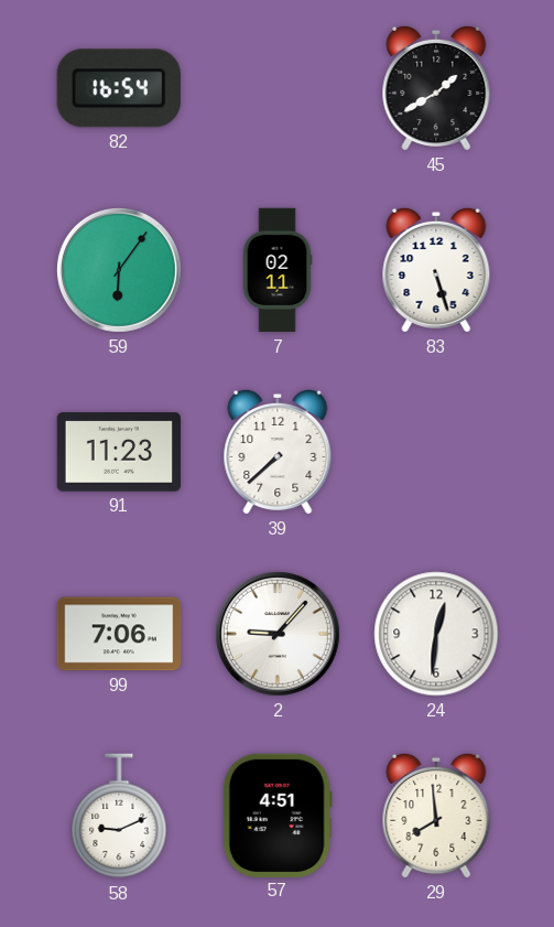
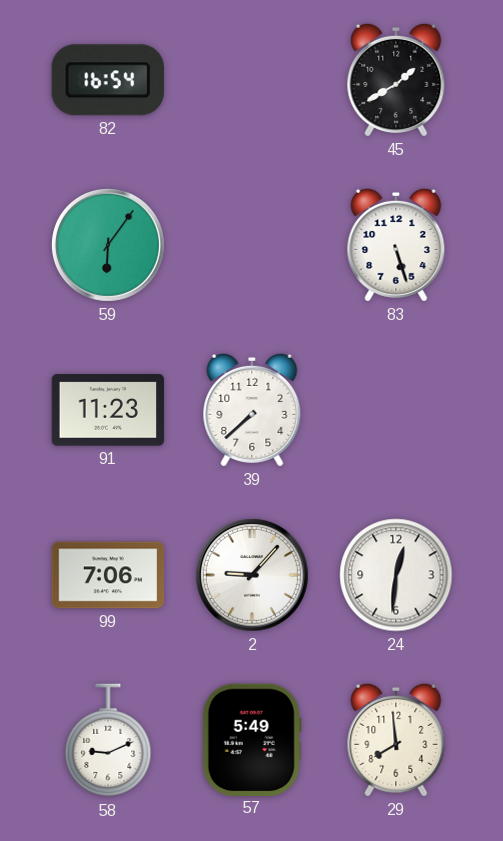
7: 02:11 -> none
57: 4:51 -> 5:49
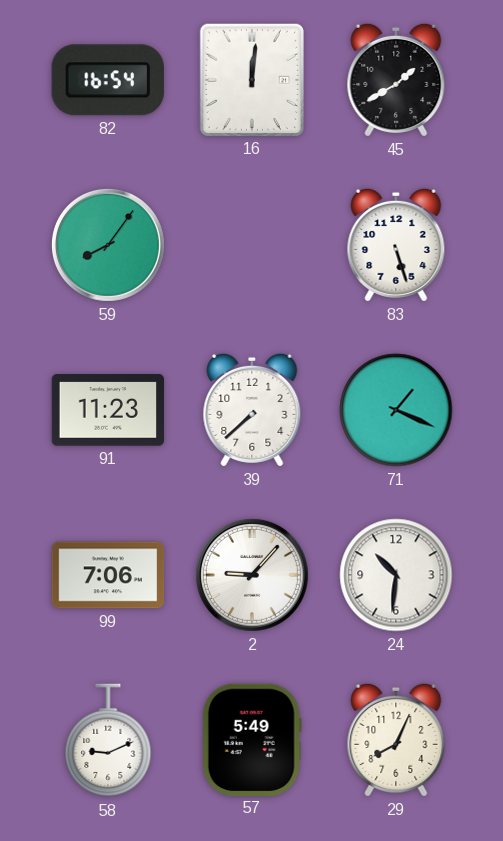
16: none -> 12:01
59: 6:06 -> 8:06
71: none -> 1:19
24: 12:31 -> 10:31
29: 7:59 -> 8:04
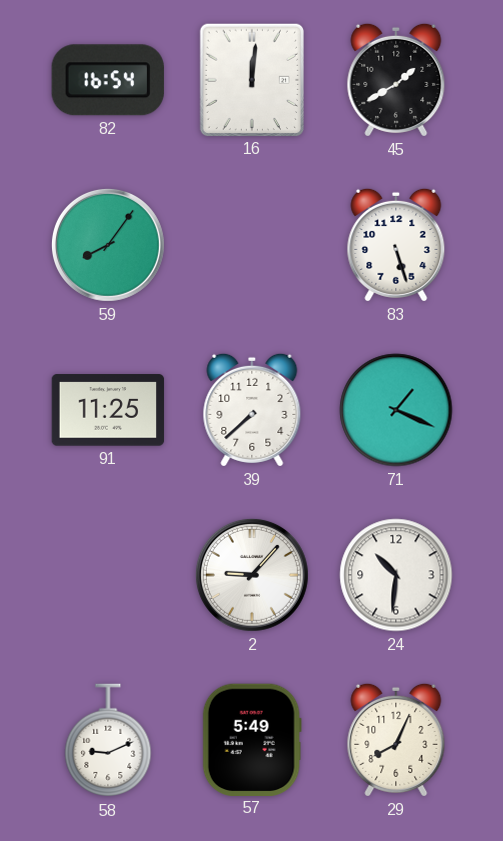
91: 11:23 -> 11:25
99: 7:06 -> none
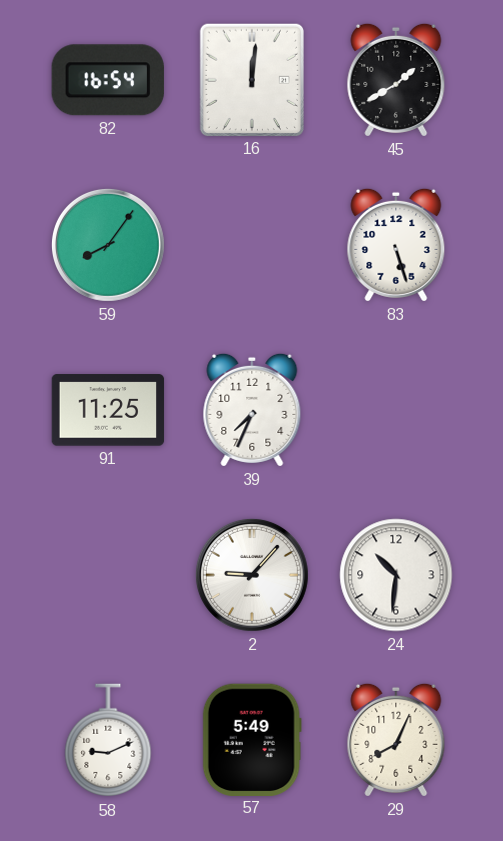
39: 7:38 -> 7:34
71: 1:19 -> none
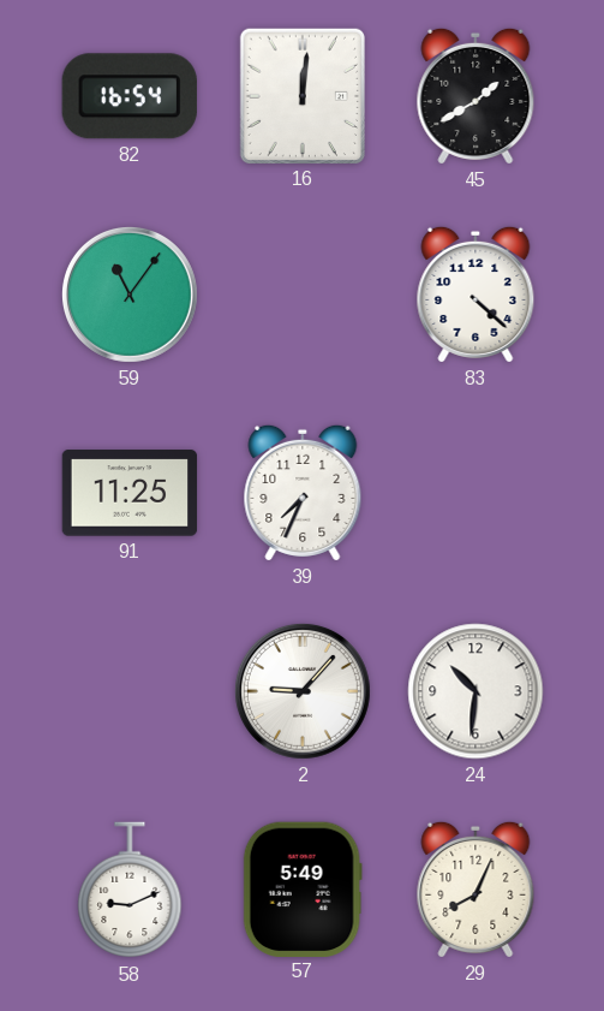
59: 8:06 -> 11:06
83: 5:27 -> 4:22
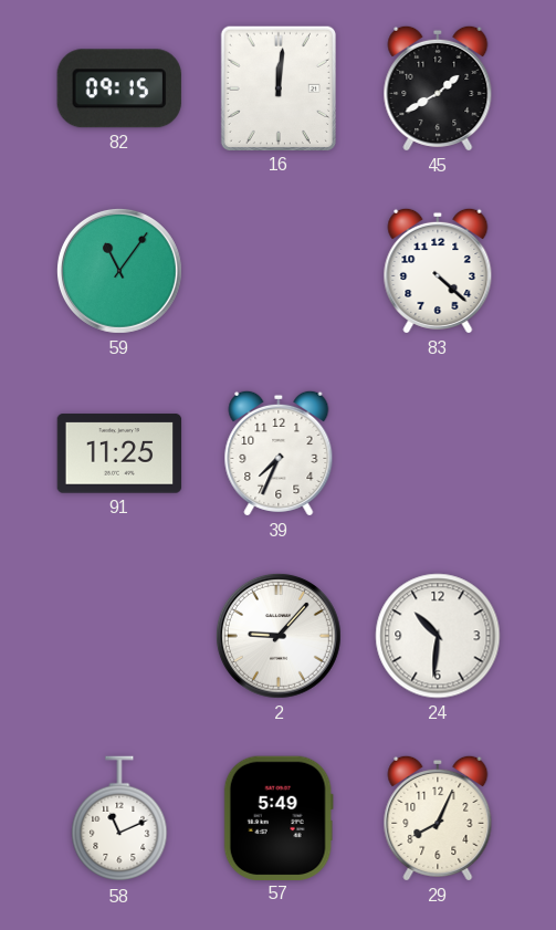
82: 16:54 -> 09:15
58: 9:11 -> 11:11
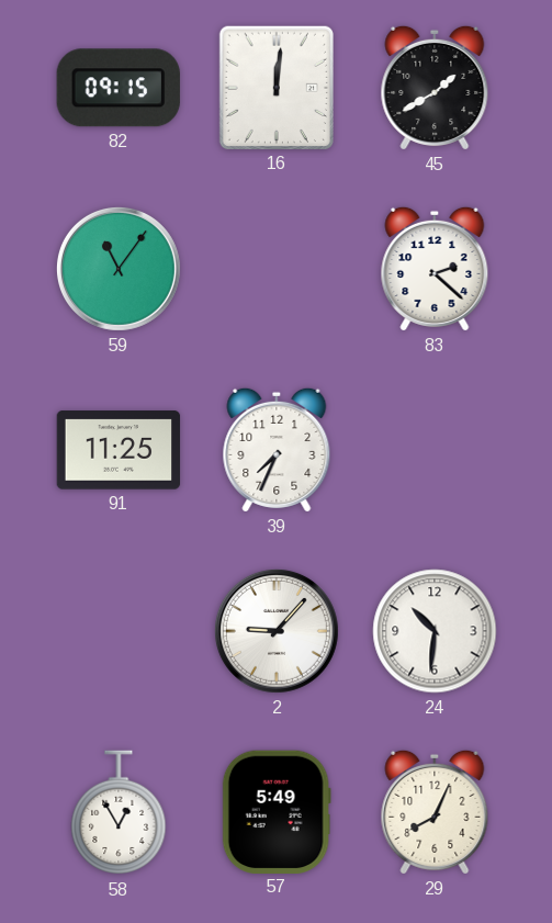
83: 4:22 -> 2:22
58: 11:11 -> 12:55
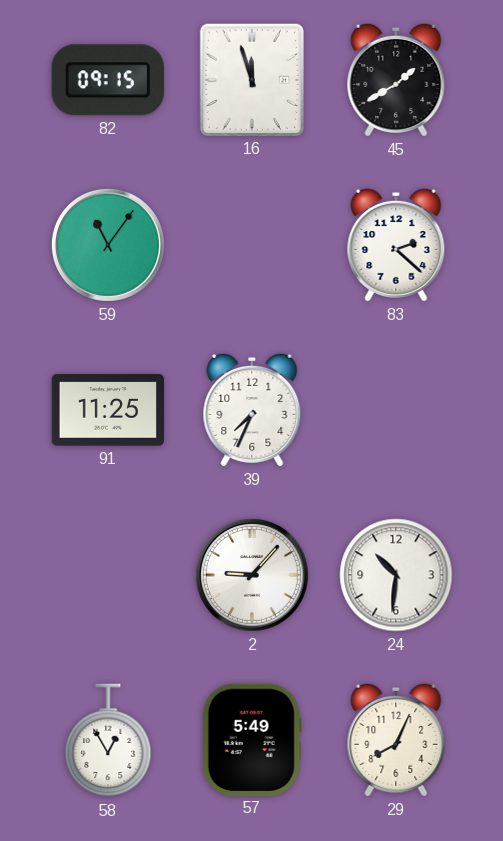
16: 12:01 -> 11:57
